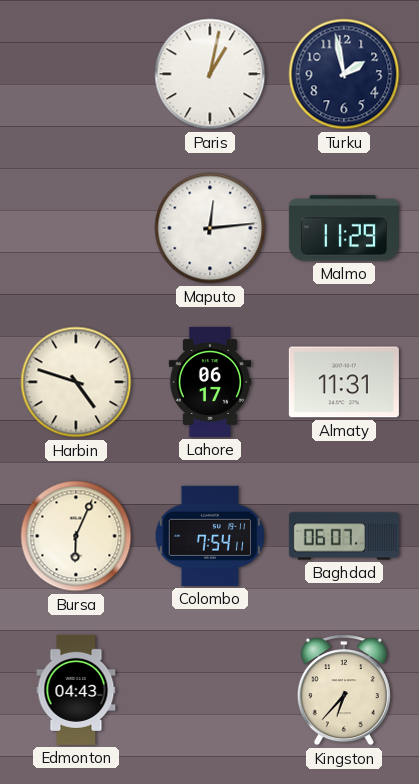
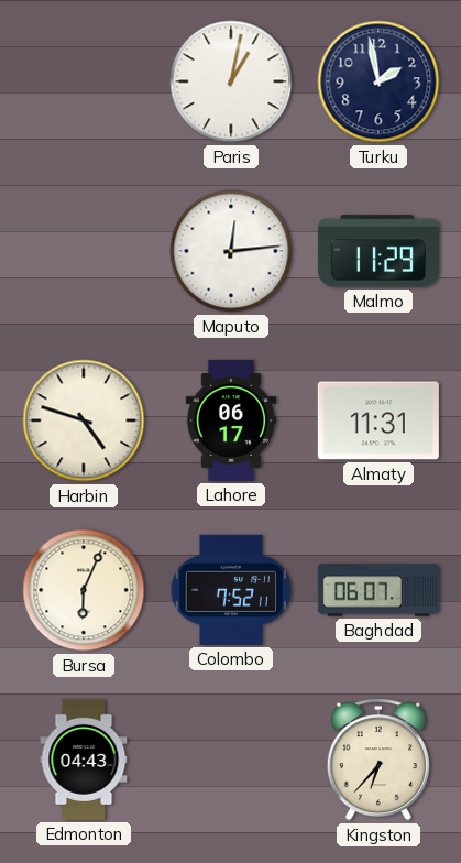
Colombo: 7:54 -> 7:52
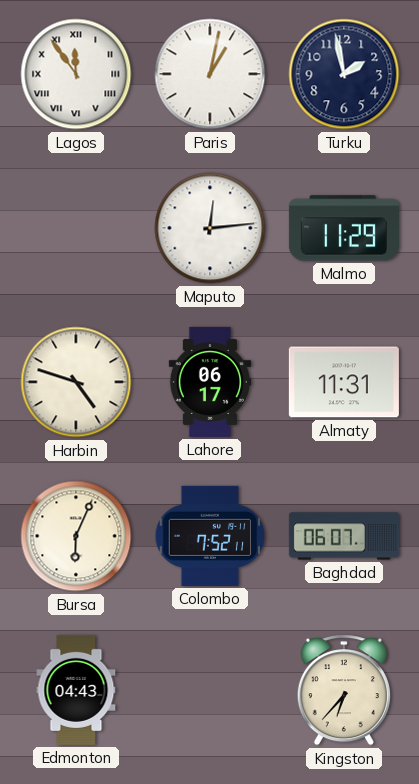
Lagos: none -> 11:54
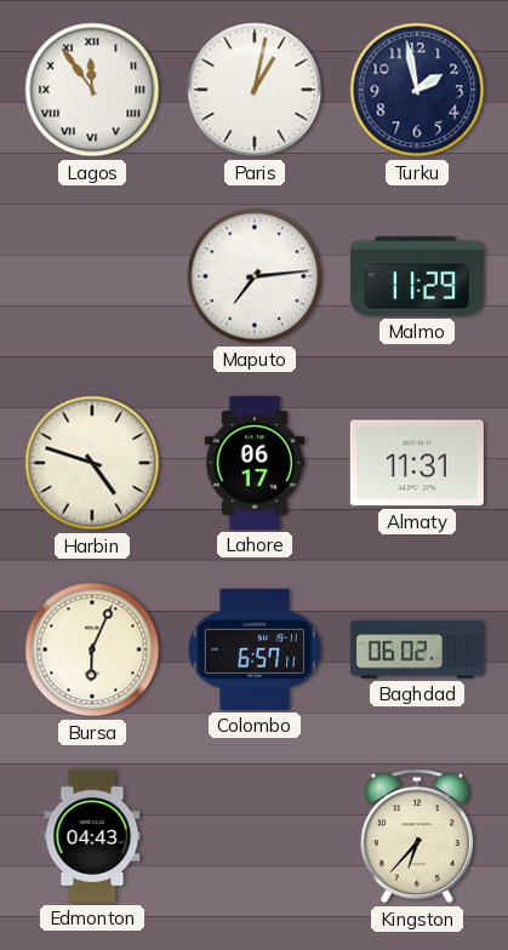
Maputo: 12:14 -> 7:14
Colombo: 7:52 -> 6:57
Baghdad: 06:07 -> 06:02
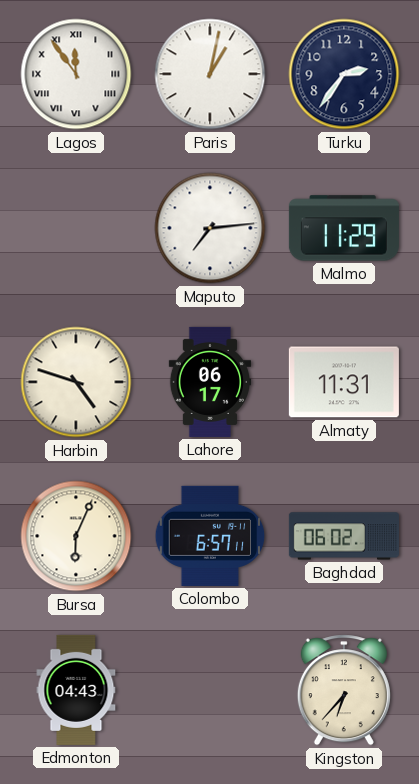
Turku: 1:58 -> 2:36
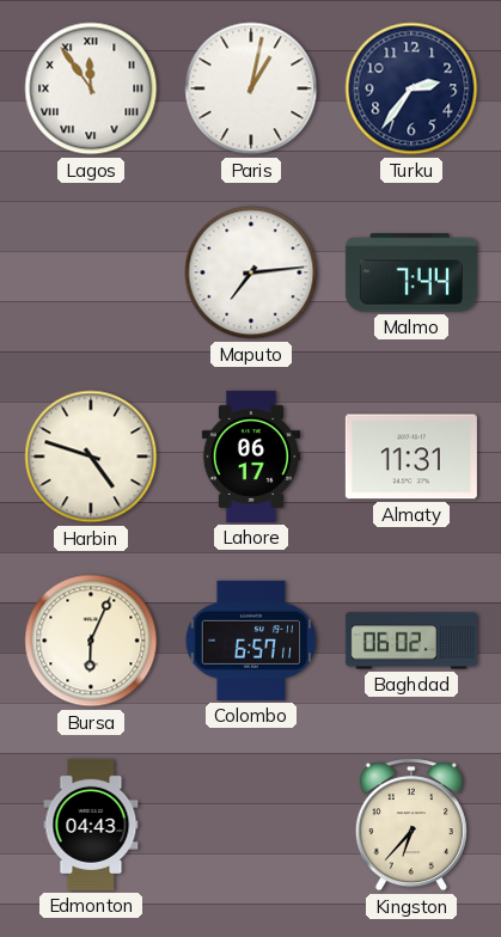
Malmo: 11:29 -> 7:44
